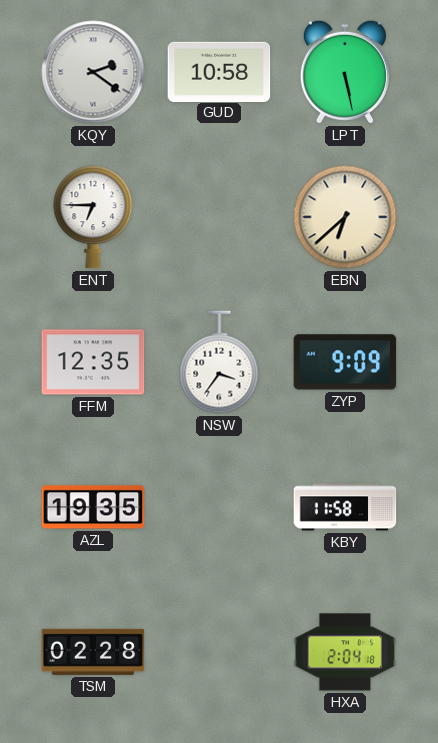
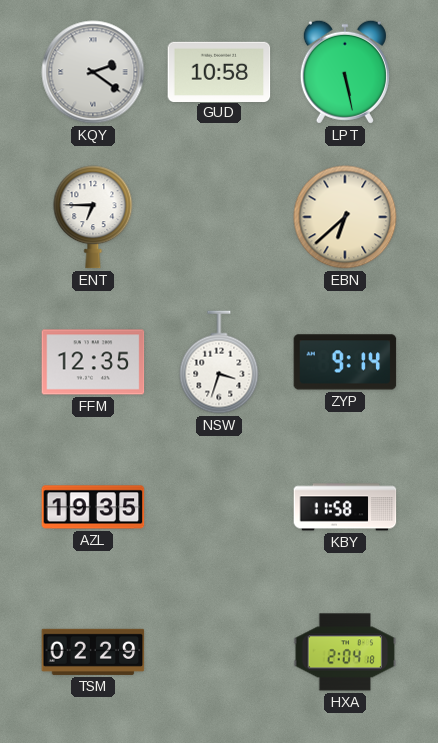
NSW: 3:36 -> 3:33
ZYP: 9:09 -> 9:14
TSM: 02:28 -> 02:29
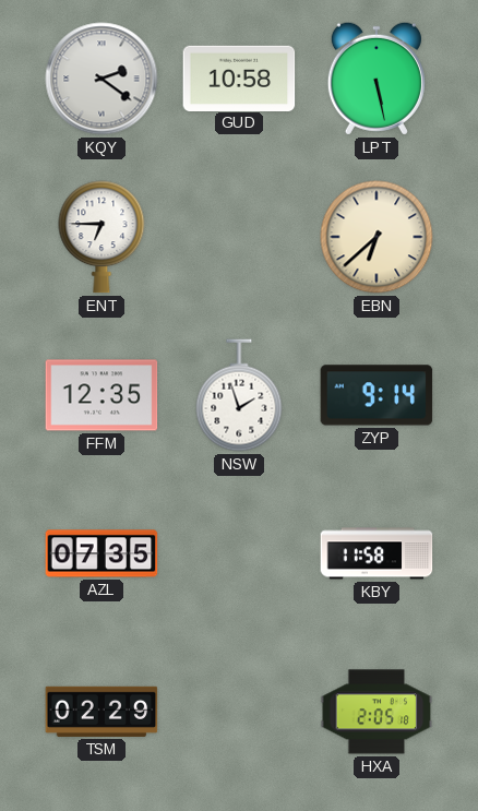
NSW: 3:33 -> 1:57
AZL: 19:35 -> 07:35
HXA: 2:04 -> 2:05
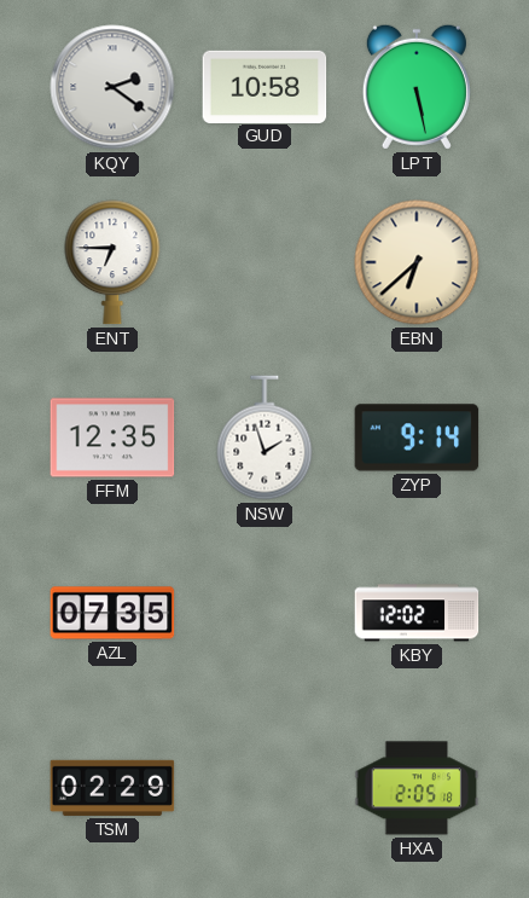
KBY: 11:58 -> 12:02
